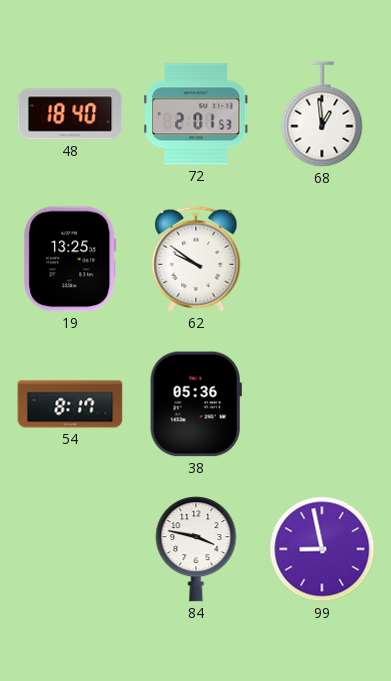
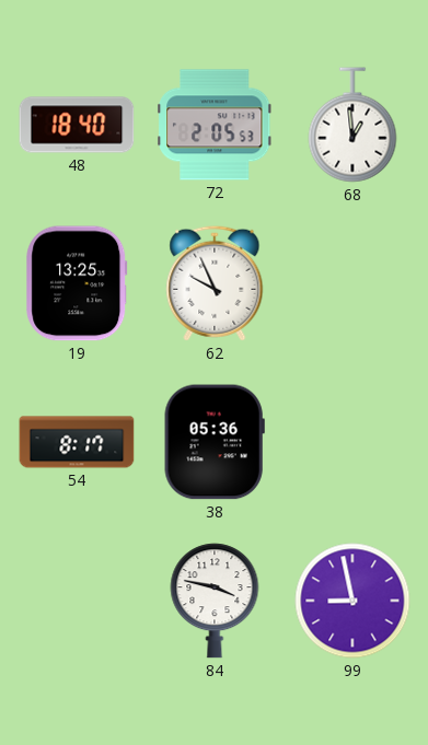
72: 2:01 -> 2:05
62: 9:51 -> 9:56
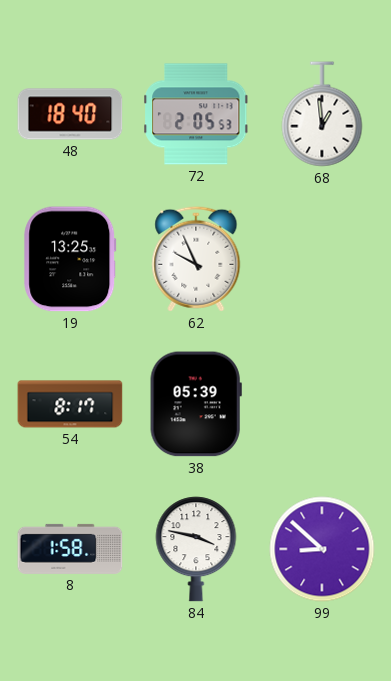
38: 05:36 -> 05:39
8: none -> 1:58
99: 8:58 -> 8:52
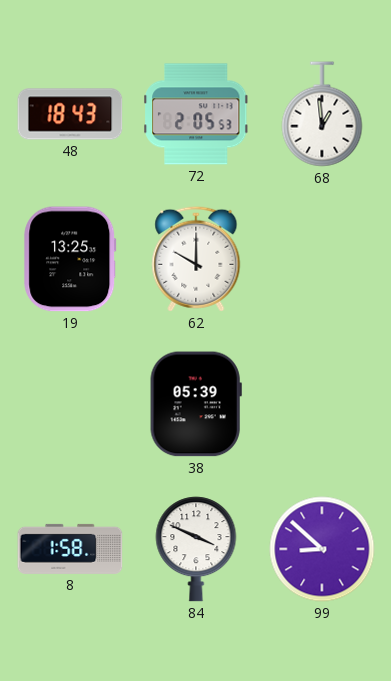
48: 18:40 -> 18:43
62: 9:56 -> 10:00
54: 8:17 -> none
84: 3:47 -> 3:49
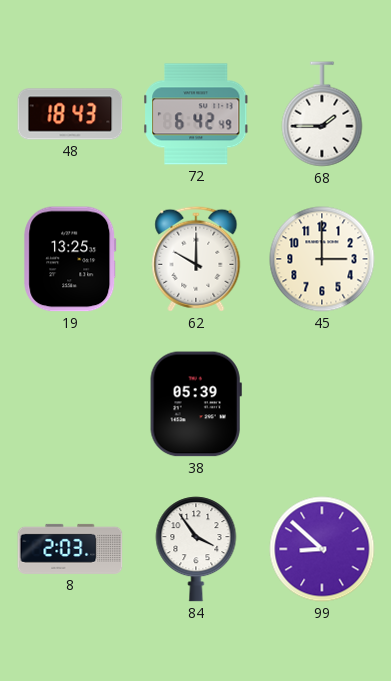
72: 2:05 -> 6:42
68: 12:59 -> 1:45
45: none -> 3:00
8: 1:58 -> 2:03
84: 3:49 -> 3:54
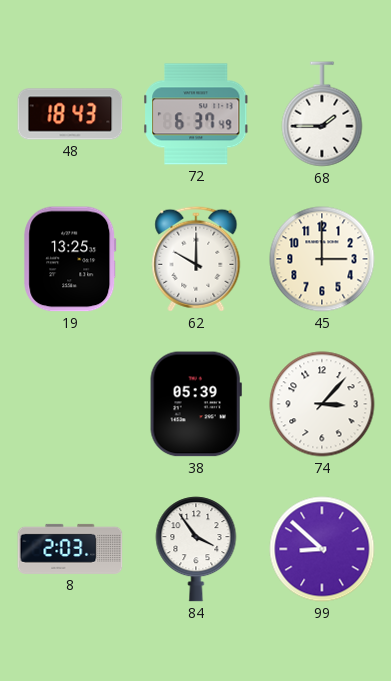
72: 6:42 -> 6:37
74: none -> 3:07
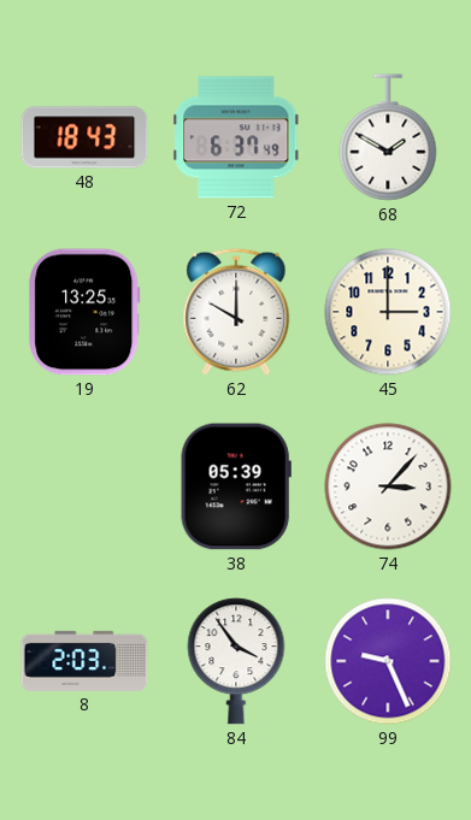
68: 1:45 -> 1:50
99: 8:52 -> 9:26
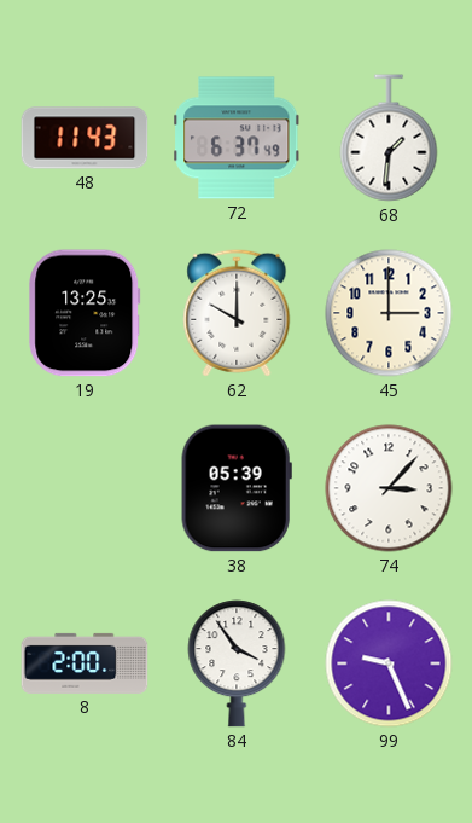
48: 18:43 -> 11:43
68: 1:50 -> 1:31
8: 2:03 -> 2:00
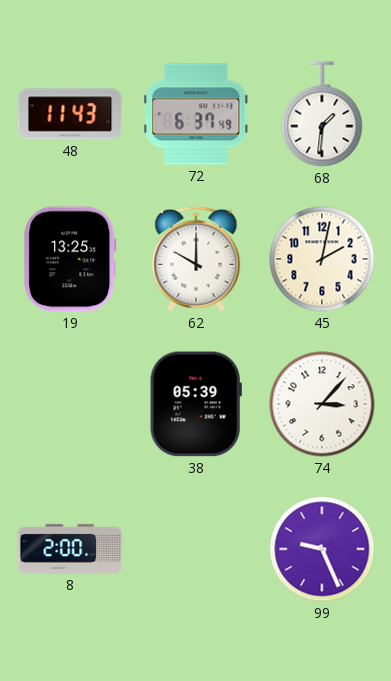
45: 3:00 -> 2:02
84: 3:54 -> none
